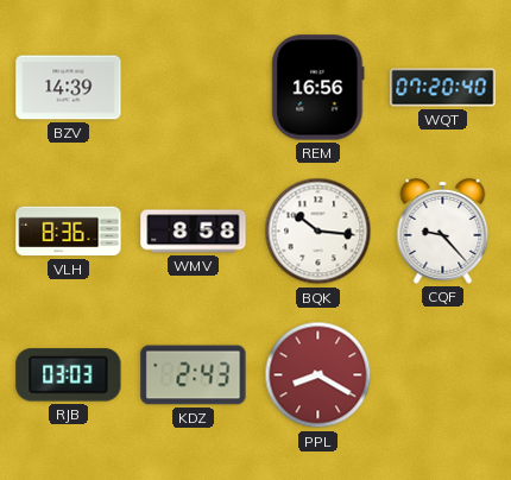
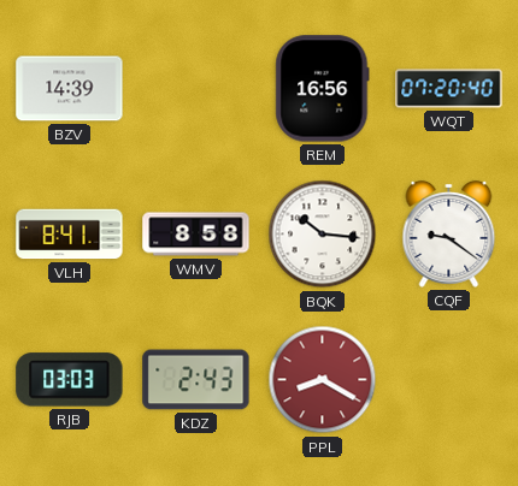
VLH: 8:36 -> 8:41
CQF: 9:23 -> 9:21
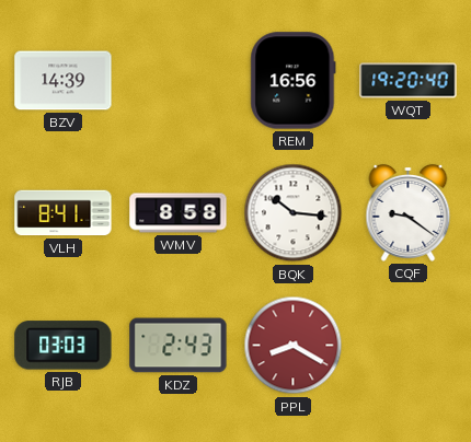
WQT: 07:20 -> 19:20
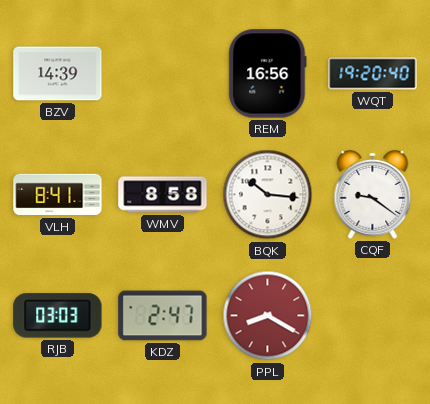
KDZ: 2:43 -> 2:47
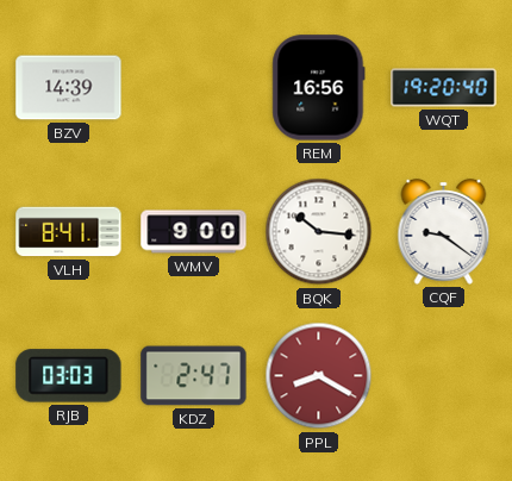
WMV: 8:58 -> 9:00
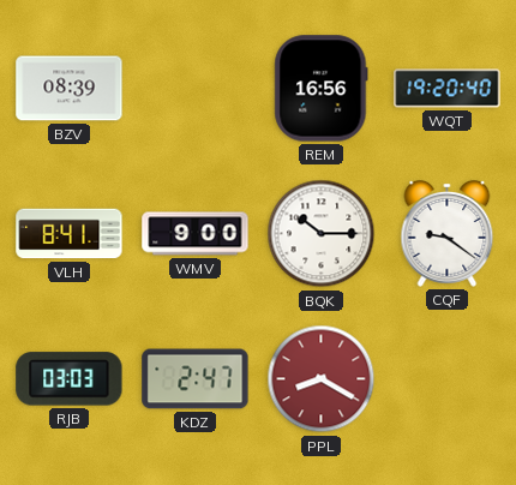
BZV: 14:39 -> 08:39
BQK: 10:16 -> 10:15
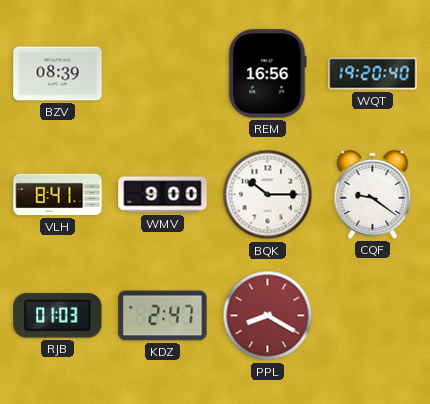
RJB: 03:03 -> 01:03
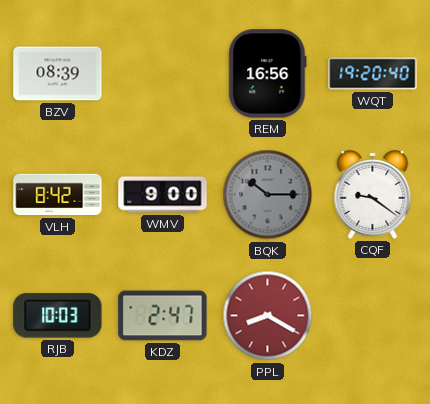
VLH: 8:41 -> 8:42
BQK dial: white -> grey
RJB: 01:03 -> 10:03
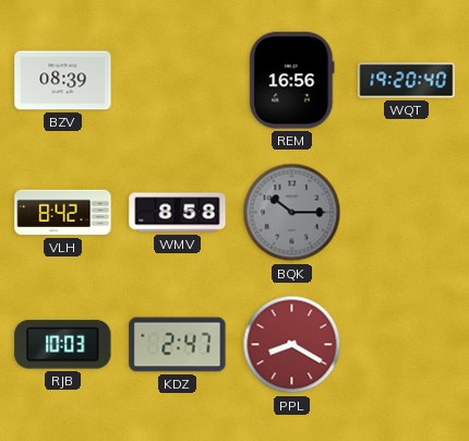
WMV: 9:00 -> 8:58
CQF: 9:21 -> none
